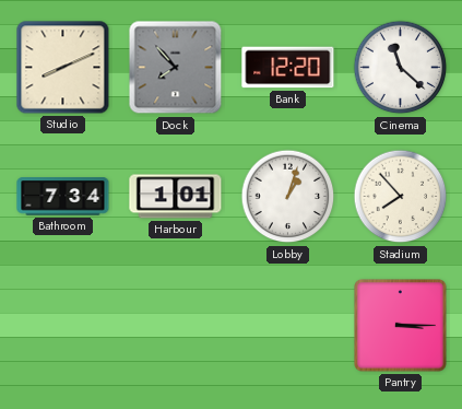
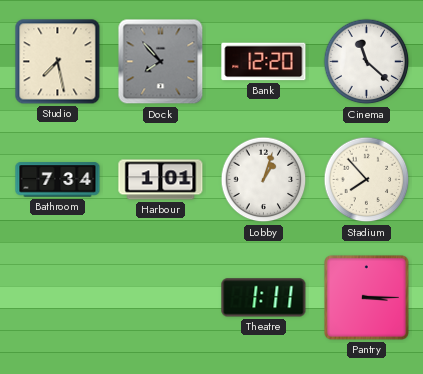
Studio: 8:11 -> 7:28
Theatre: none -> 1:11
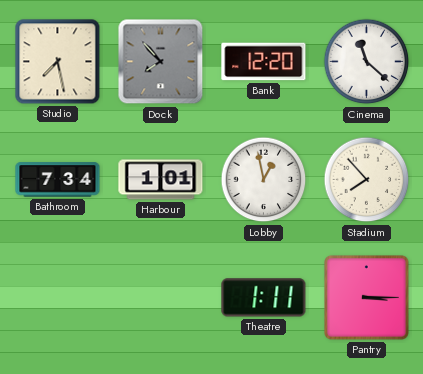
Lobby: 1:03 -> 12:58
